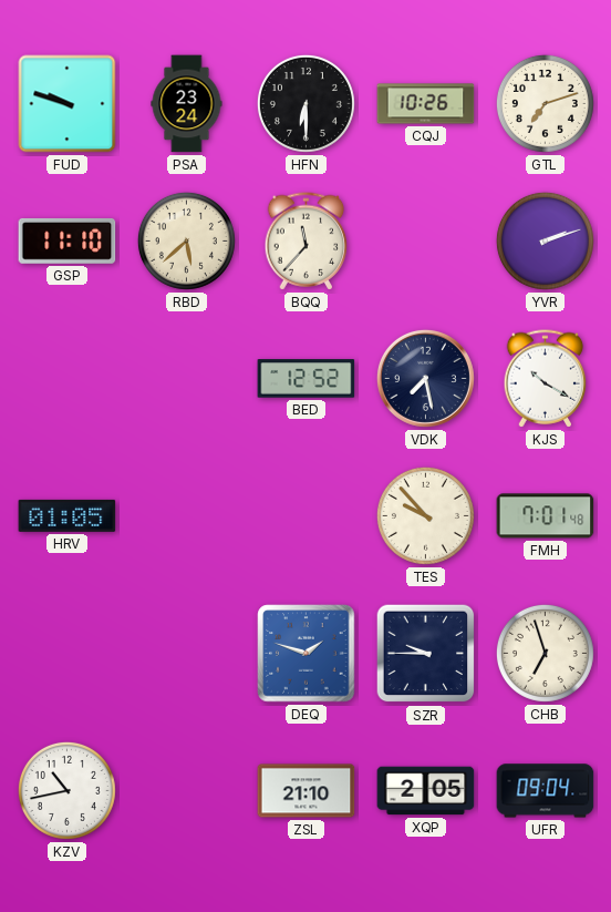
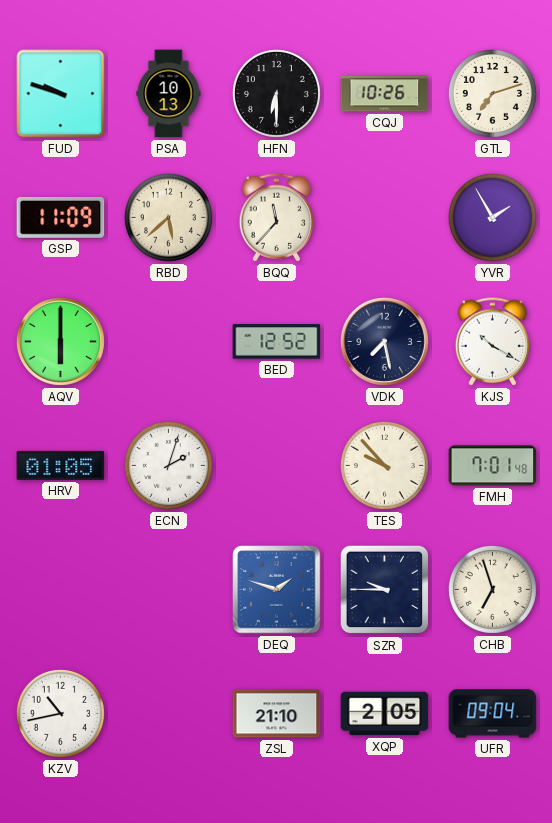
PSA: 23:24 -> 10:13
GSP: 11:10 -> 11:09
YVR: 2:12 -> 1:55
AQV: none -> 6:00
ECN: none -> 2:03
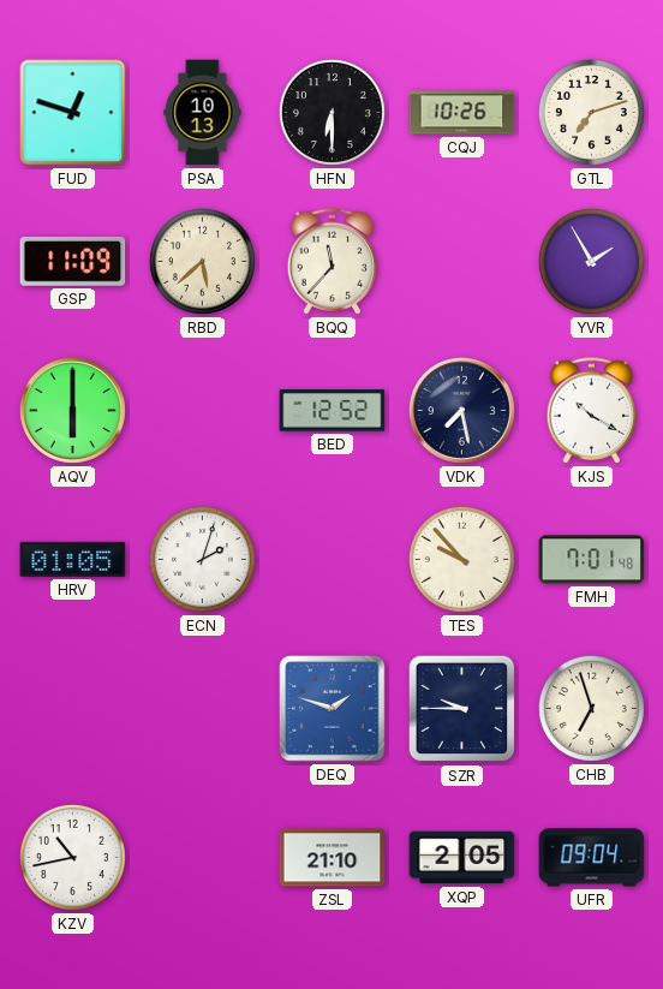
FUD: 9:48 -> 12:48
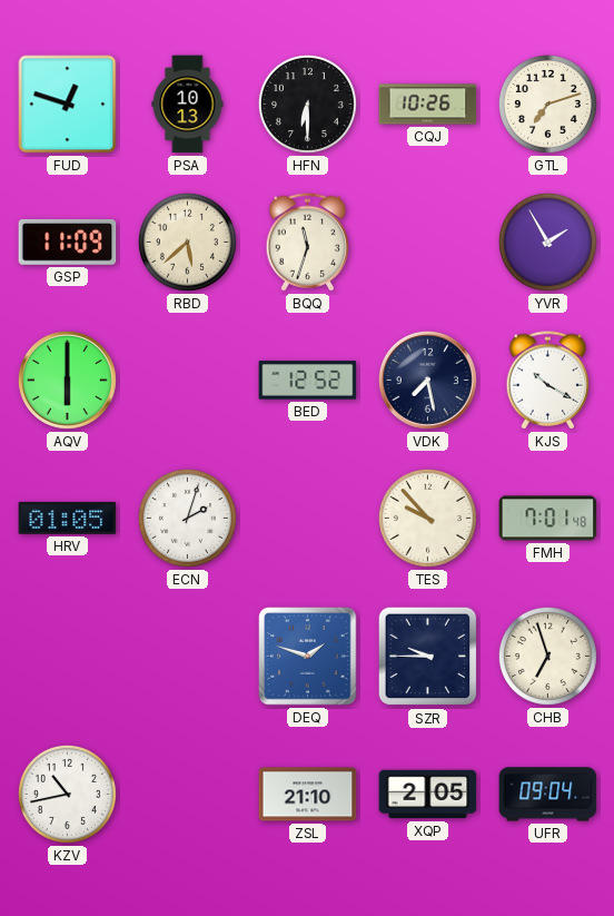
BQQ: 11:37 -> 11:33
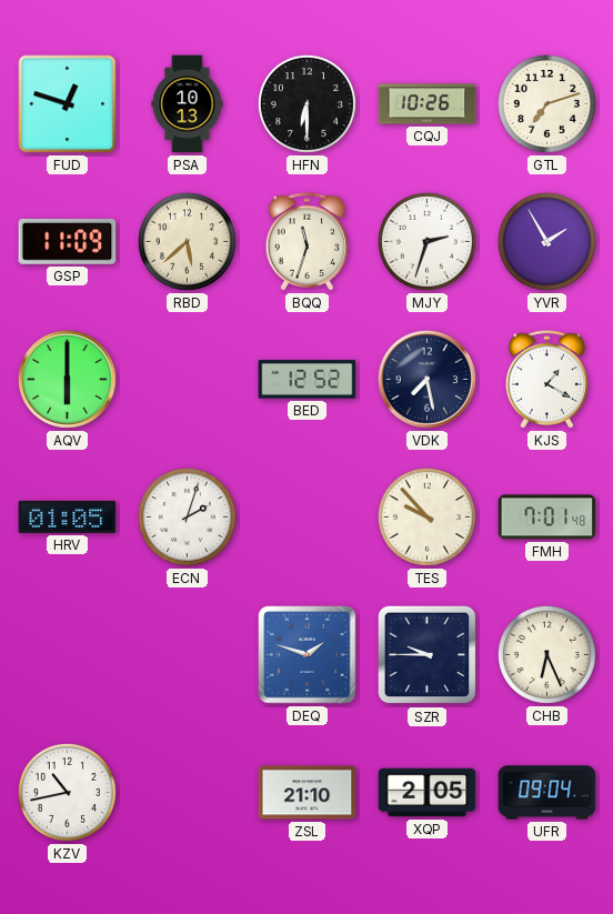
MJY: none -> 2:33
KJS: 10:20 -> 1:20
CHB: 6:57 -> 6:26
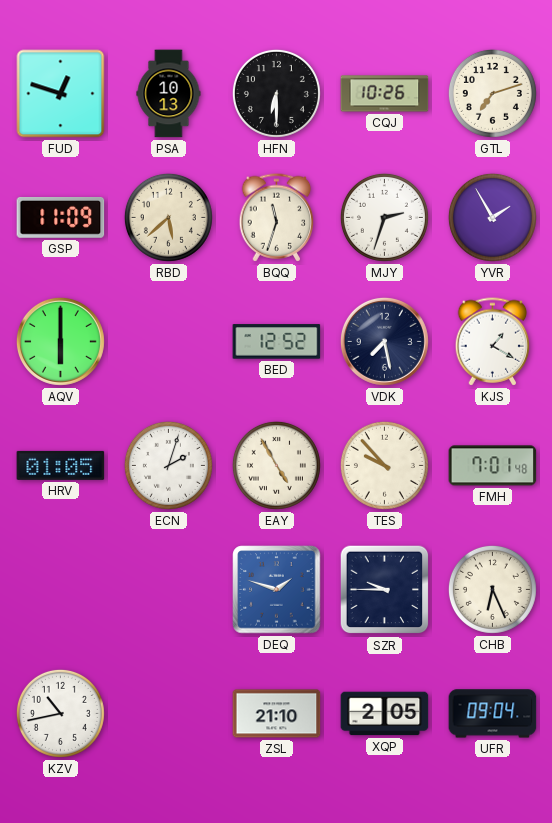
EAY: none -> 4:55
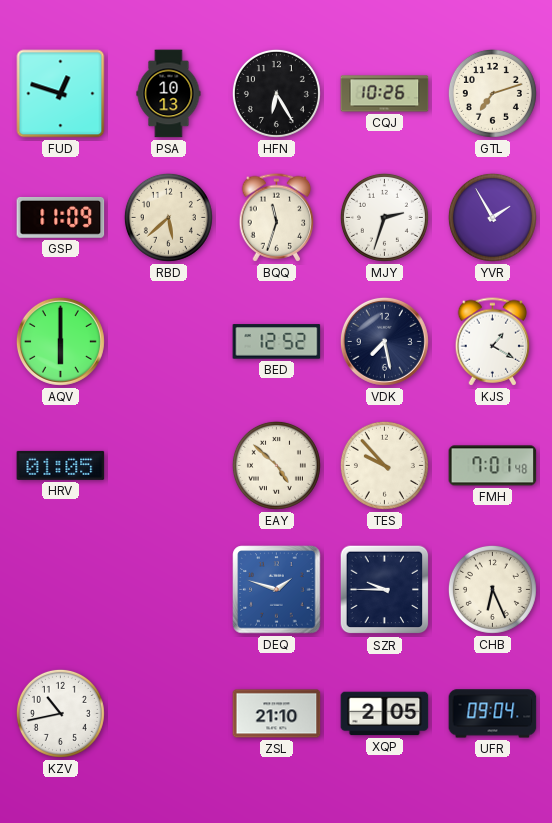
HFN: 6:30 -> 6:25
ECN: 2:03 -> none
EAY: 4:55 -> 4:52
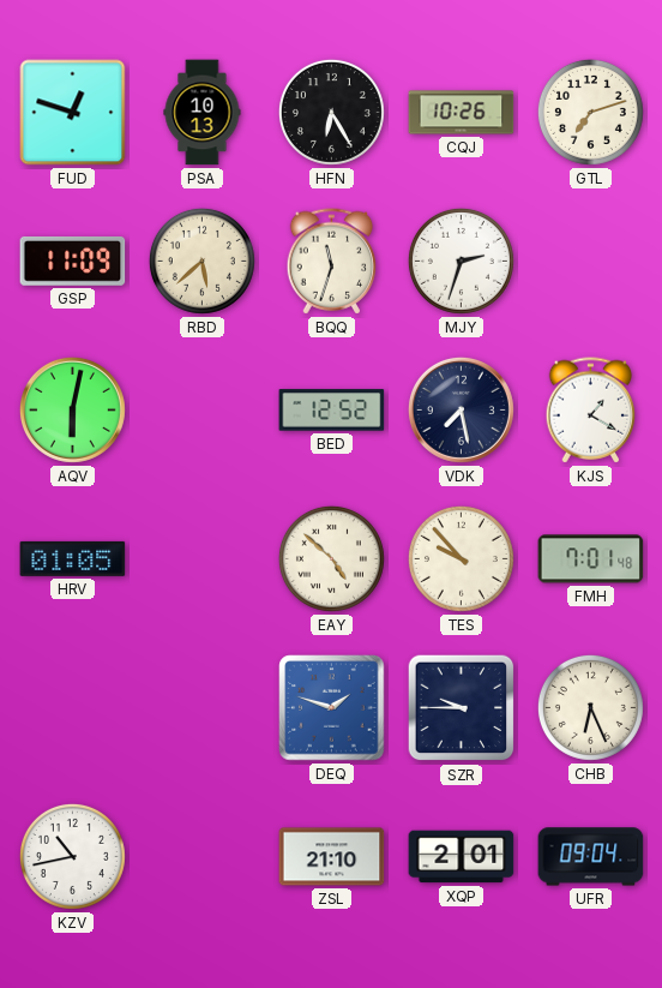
YVR: 1:55 -> none
AQV: 6:00 -> 6:02
XQP: 2:05 -> 2:01
